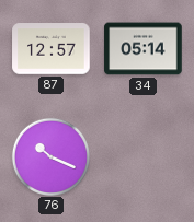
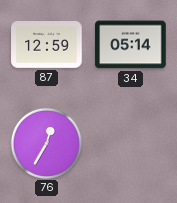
87: 12:57 -> 12:59
76: 10:19 -> 12:35
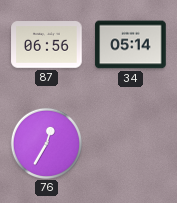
87: 12:59 -> 06:56
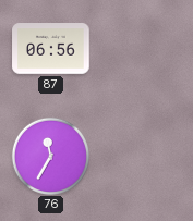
34: 05:14 -> none
76: 12:35 -> 11:35
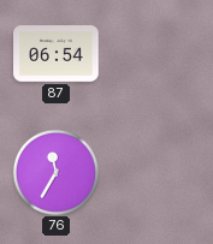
87: 06:56 -> 06:54
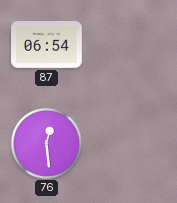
76: 11:35 -> 12:29
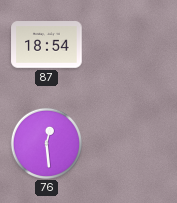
87: 06:54 -> 18:54
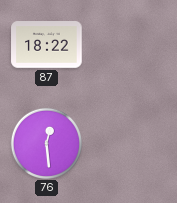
87: 18:54 -> 18:22
